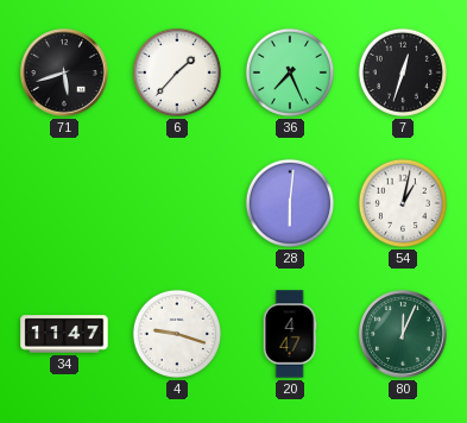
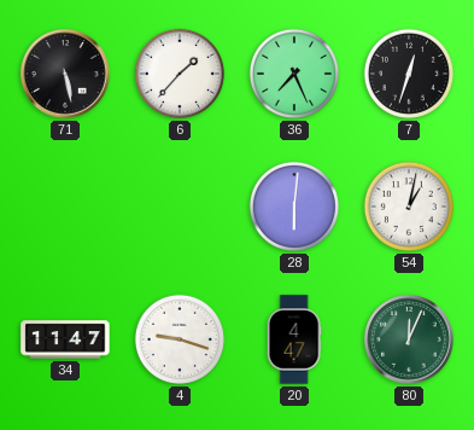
71: 5:42 -> 5:28
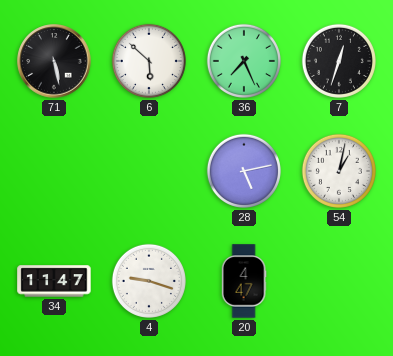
6: 1:37 -> 5:52
28: 6:01 -> 5:13
80: 12:04 -> none
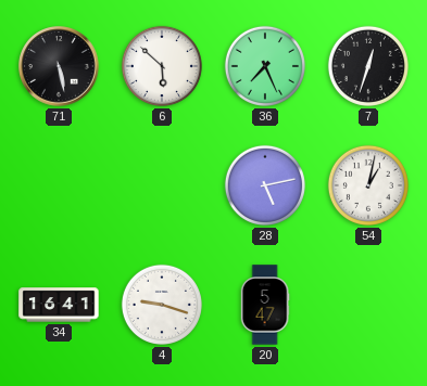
34: 11:47 -> 16:41
20: 4:47 -> 5:47
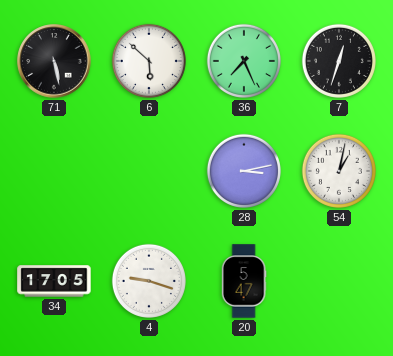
28: 5:13 -> 3:13
34: 16:41 -> 17:05
